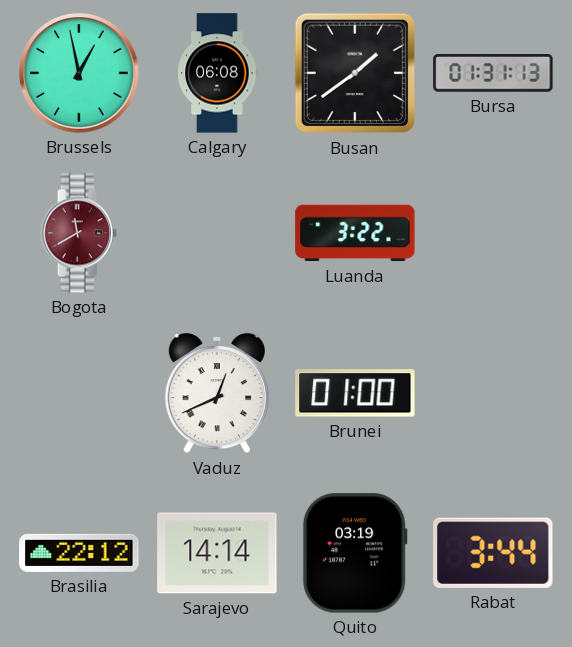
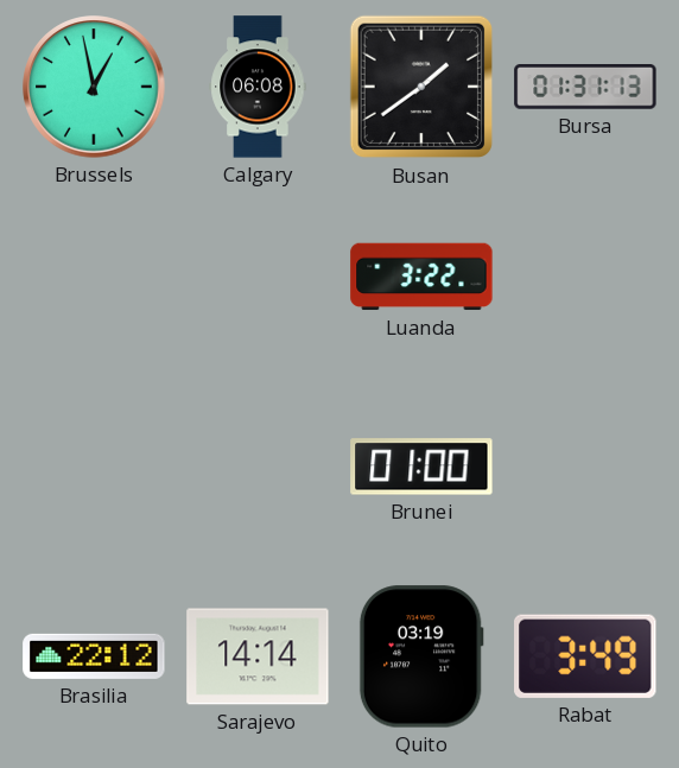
Bogota: 11:40 -> none
Vaduz: 12:41 -> none
Rabat: 3:44 -> 3:49
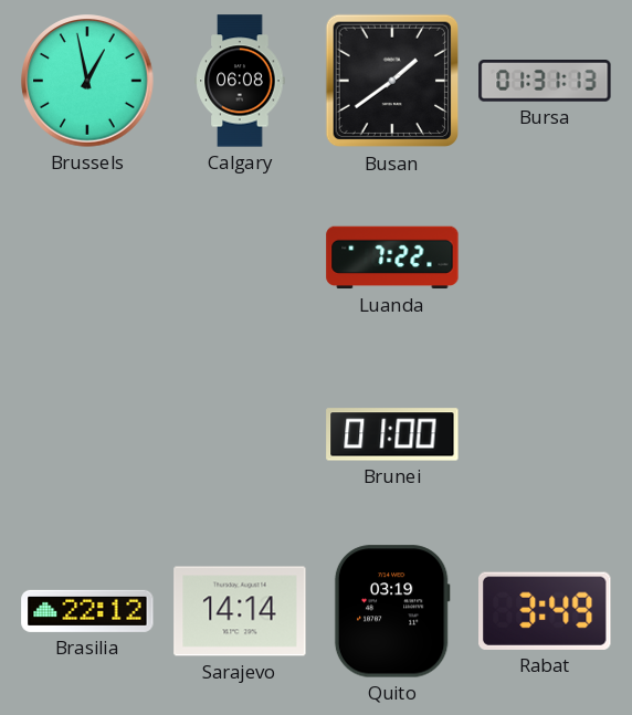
Luanda: 3:22 -> 7:22
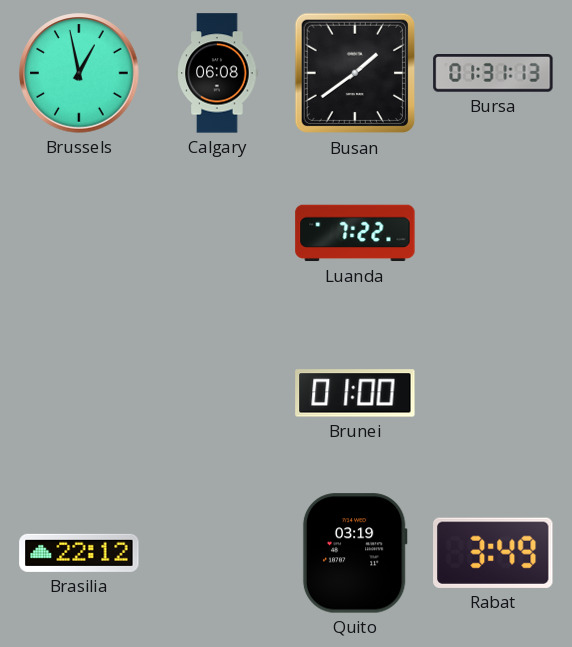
Sarajevo: 14:14 -> none
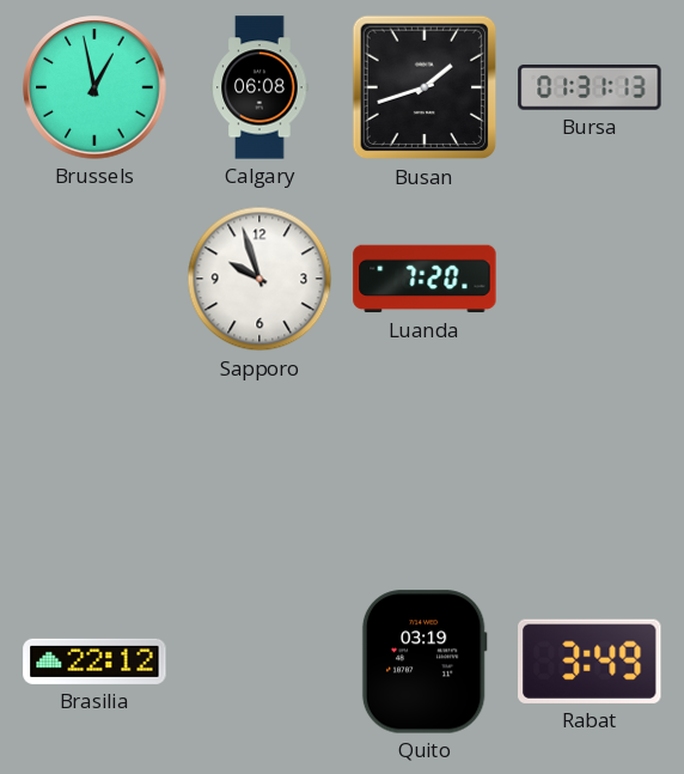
Busan: 1:39 -> 1:42
Sapporo: none -> 9:57
Luanda: 7:22 -> 7:20
Brunei: 01:00 -> none
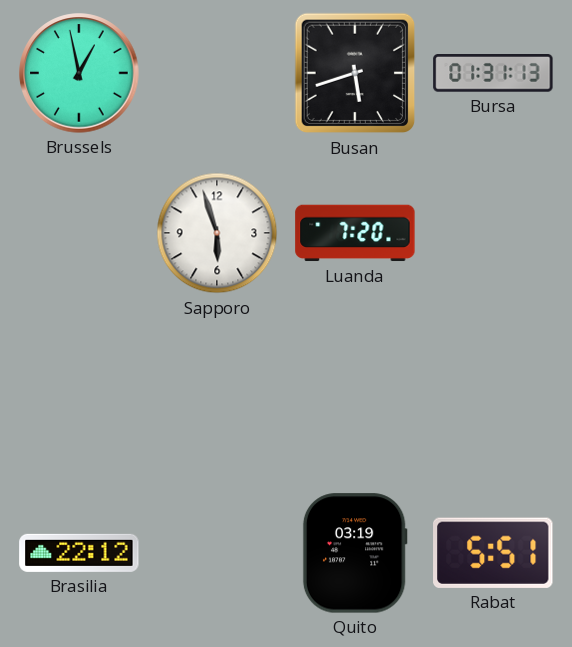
Calgary: 06:08 -> none
Busan: 1:42 -> 5:42
Sapporo: 9:57 -> 5:57
Rabat: 3:49 -> 5:51
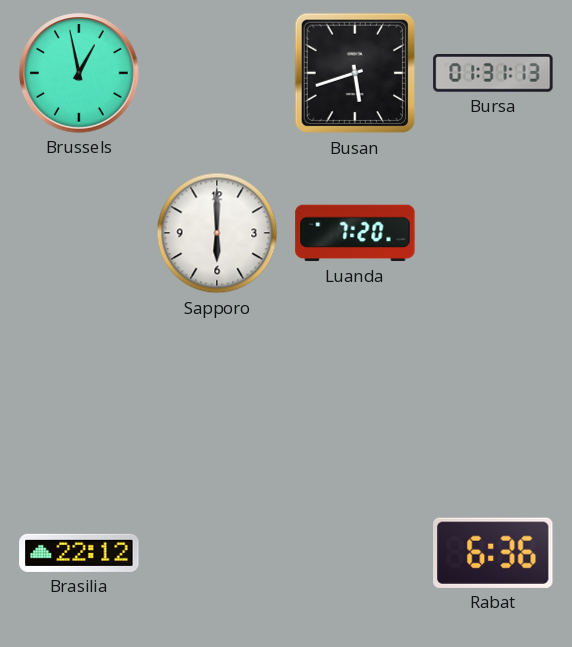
Sapporo: 5:57 -> 6:00
Quito: 03:19 -> none
Rabat: 5:51 -> 6:36
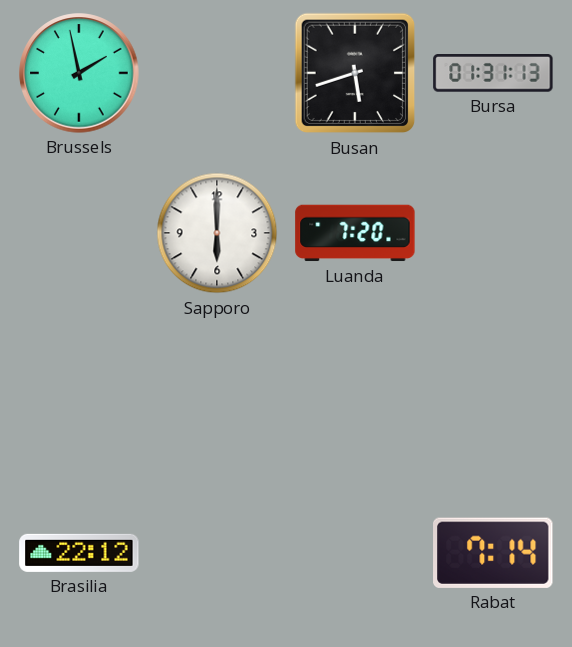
Brussels: 12:58 -> 1:58
Rabat: 6:36 -> 7:14
